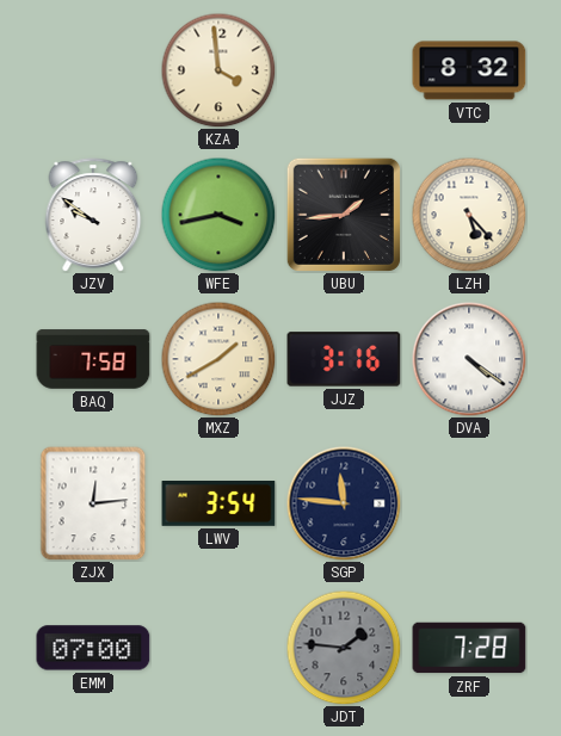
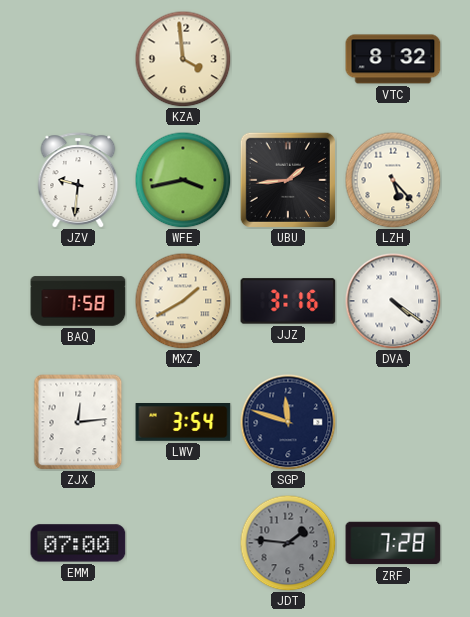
JZV: 9:51 -> 9:31
SGP: 11:46 -> 11:48
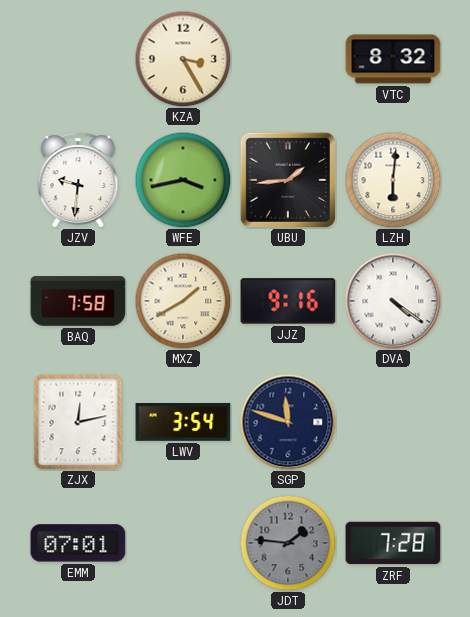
KZA: 3:59 -> 3:25
LZH: 5:23 -> 6:01
JJZ: 3:16 -> 9:16
ZJX: 12:14 -> 12:13
EMM: 07:00 -> 07:01
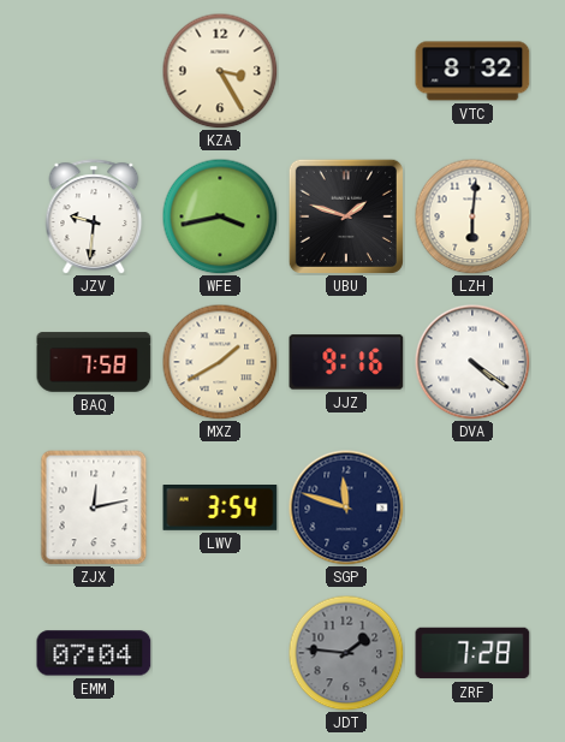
UBU: 1:44 -> 1:48
EMM: 07:01 -> 07:04
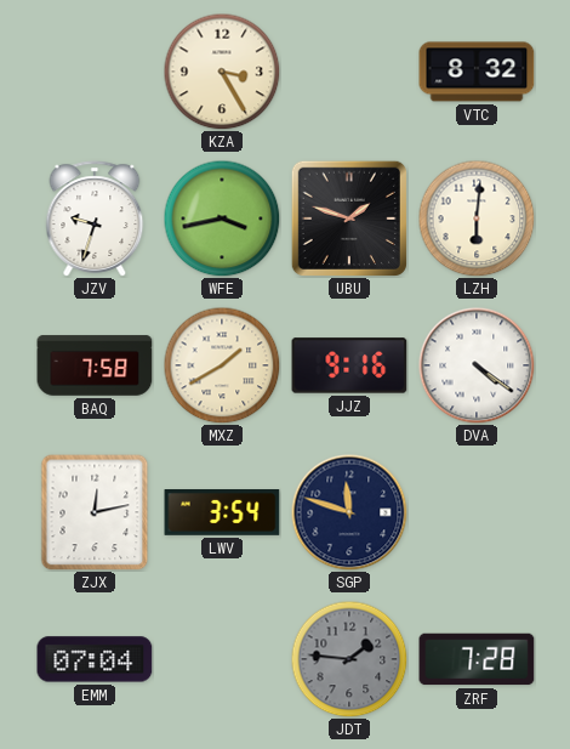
JZV: 9:31 -> 9:33
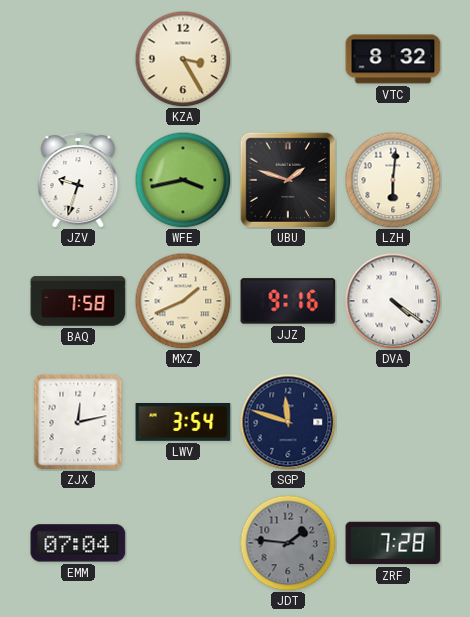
MXZ: 1:40 -> 1:41
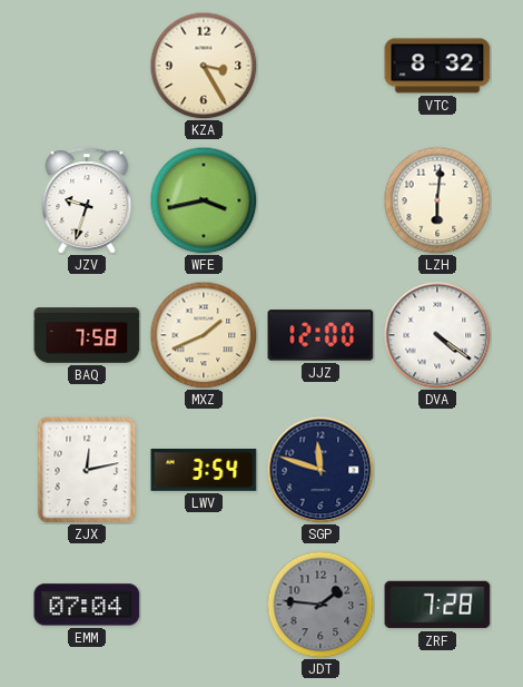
UBU: 1:48 -> none
JJZ: 9:16 -> 12:00
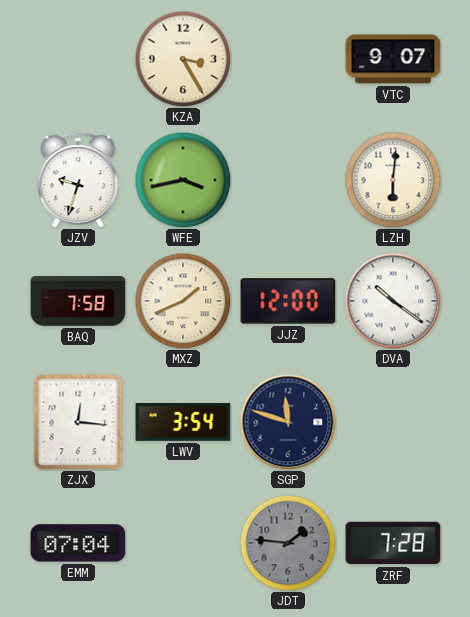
VTC: 8:32 -> 9:07
DVA: 4:21 -> 10:21
ZJX: 12:13 -> 12:16
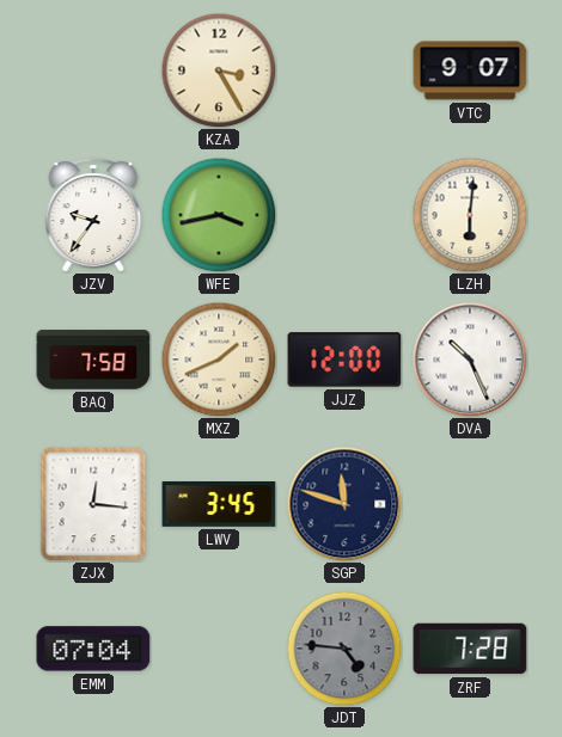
JZV: 9:33 -> 9:36
DVA: 10:21 -> 10:26
LWV: 3:54 -> 3:45
JDT: 1:46 -> 4:46
